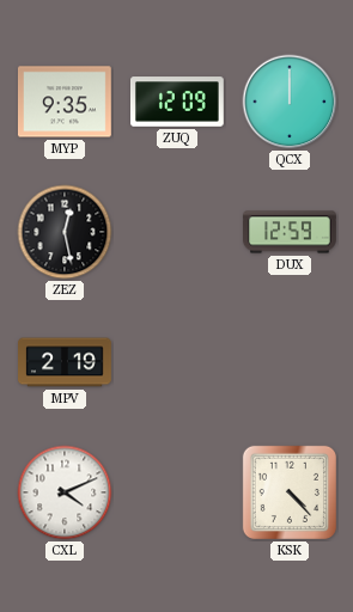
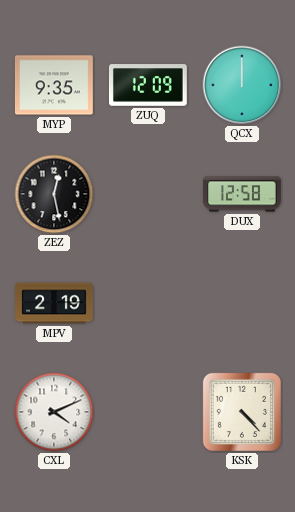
DUX: 12:59 -> 12:58
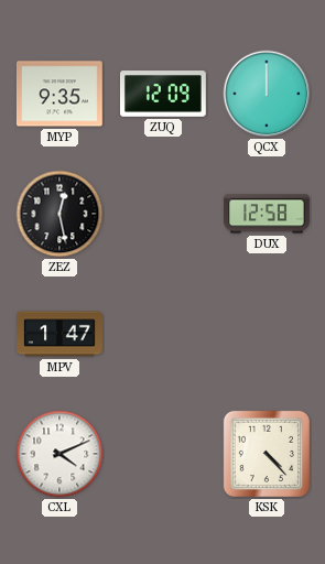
MPV: 2:19 -> 1:47
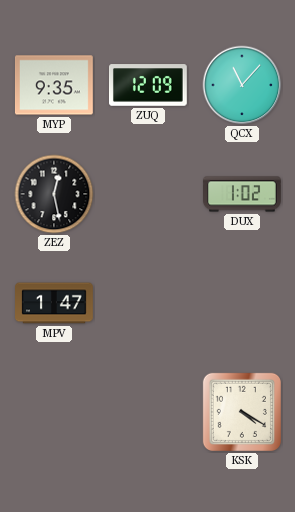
QCX: 12:00 -> 11:07
DUX: 12:58 -> 1:02
CXL: 4:11 -> none
KSK: 4:23 -> 4:20
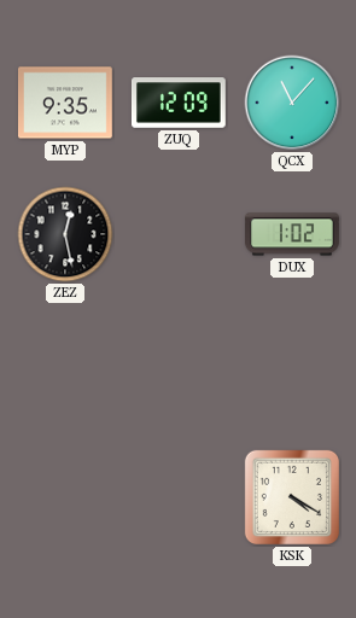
MPV: 1:47 -> none
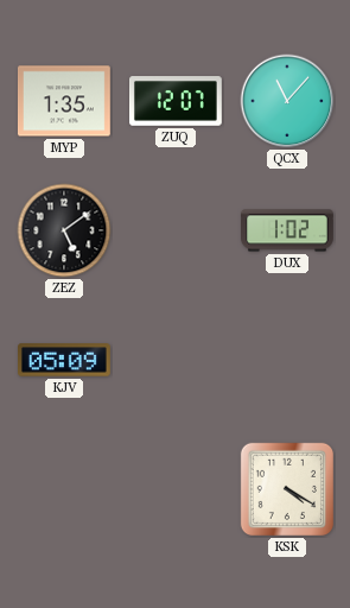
MYP: 9:35 -> 1:35
ZUQ: 12:09 -> 12:07
ZEZ: 12:28 -> 5:09
KJV: none -> 05:09
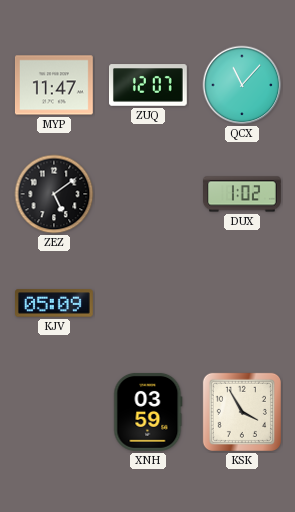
MYP: 1:35 -> 11:47
XNH: none -> 03:59
KSK: 4:20 -> 3:55
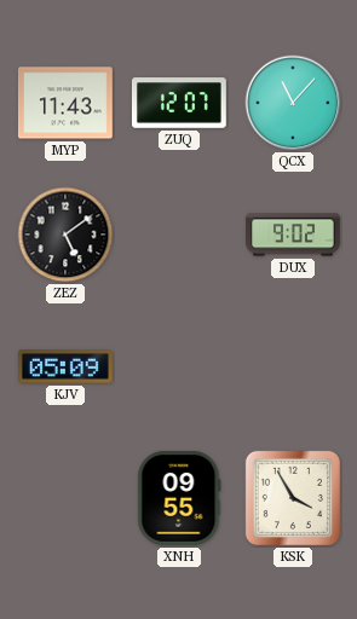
MYP: 11:47 -> 11:43
DUX: 1:02 -> 9:02
XNH: 03:59 -> 09:55
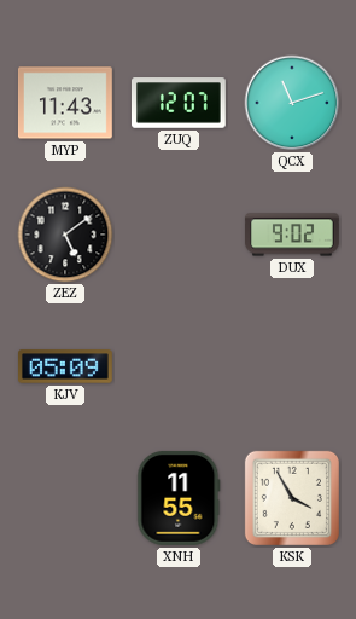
QCX: 11:07 -> 11:12
XNH: 09:55 -> 11:55
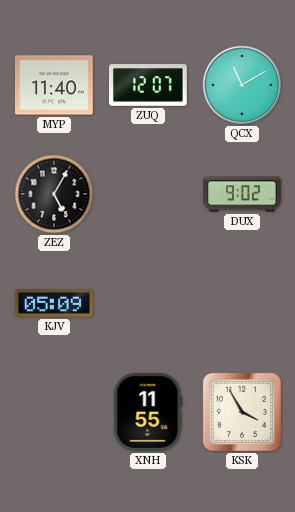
MYP: 11:43 -> 11:40
QCX: 11:12 -> 11:10
ZEZ: 5:09 -> 5:05
